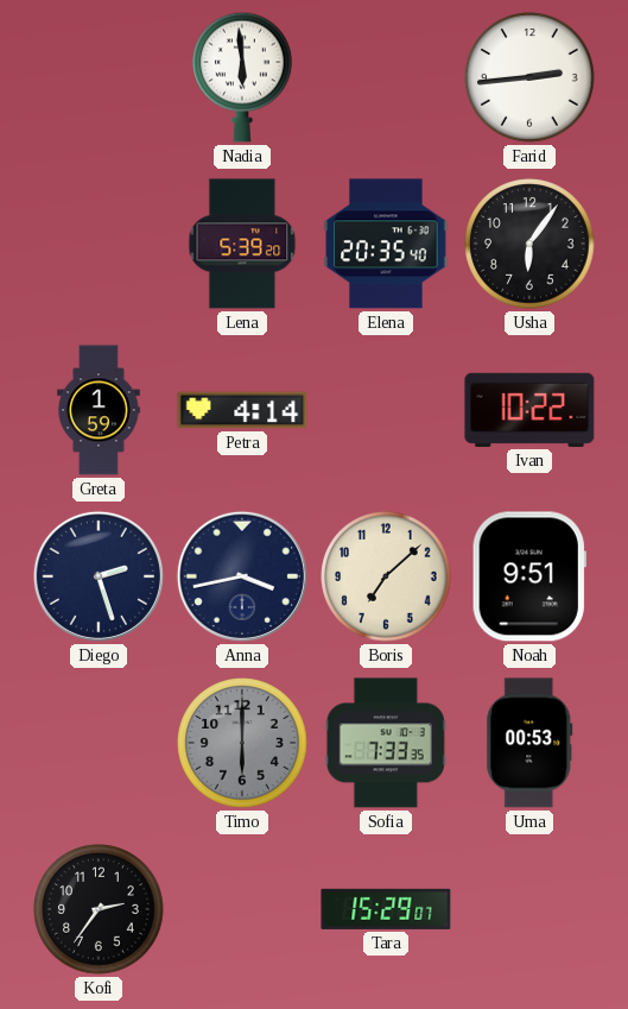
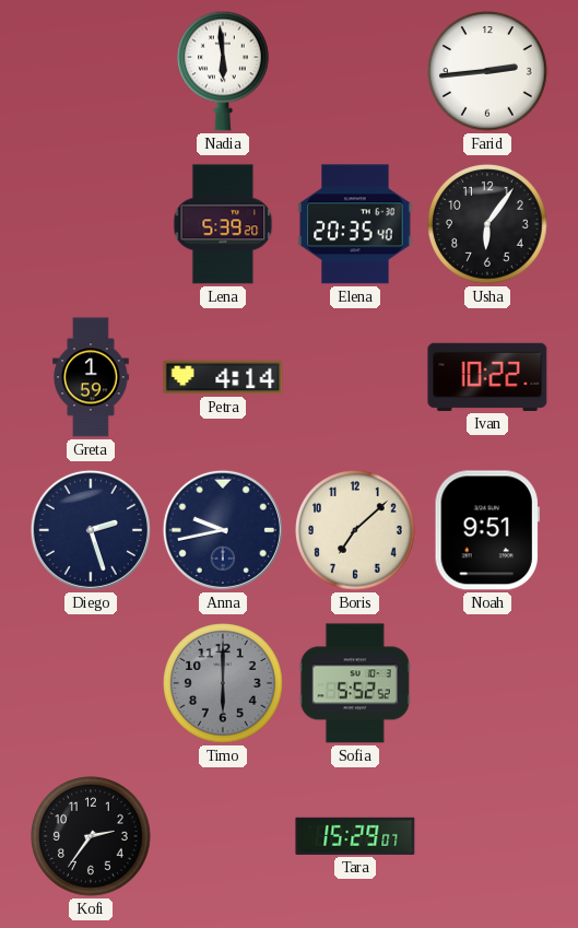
Anna: 3:43 -> 9:43
Sofia: 7:33 -> 5:52
Uma: 00:53 -> none
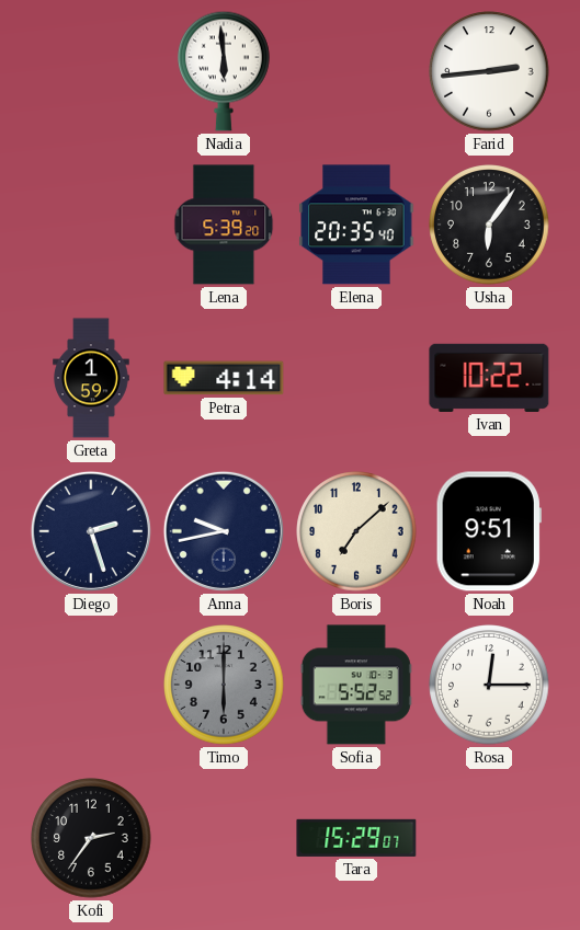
Rosa: none -> 12:15
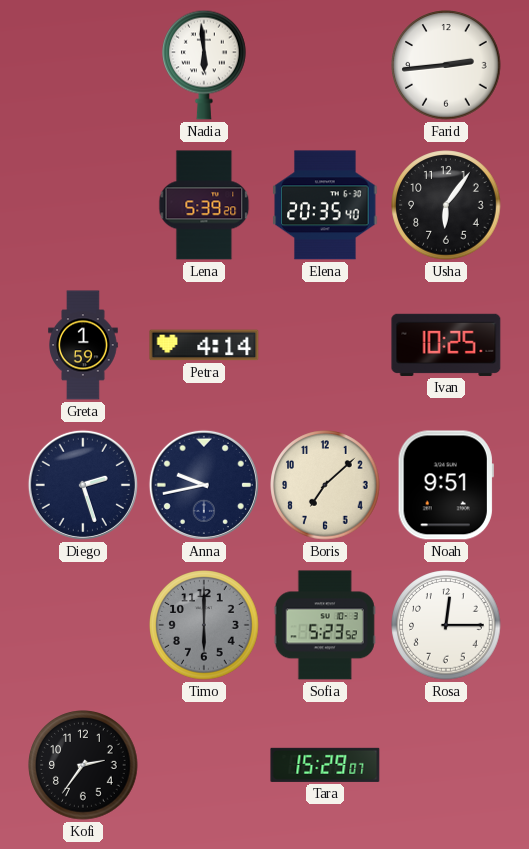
Ivan: 10:22 -> 10:25
Sofia: 5:52 -> 5:23
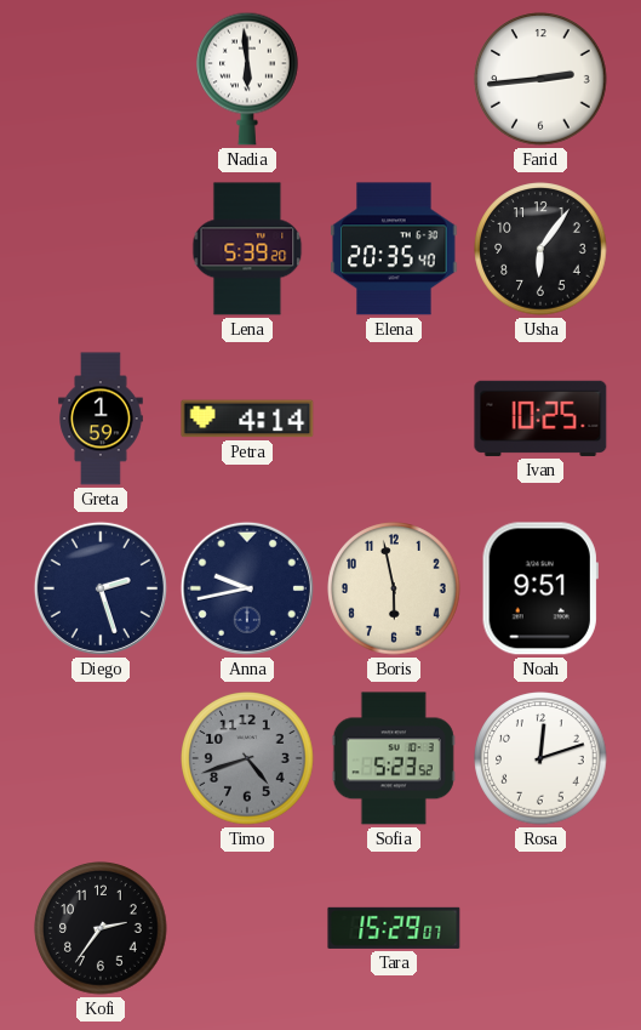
Boris: 7:08 -> 5:58
Timo: 6:00 -> 4:42
Rosa: 12:15 -> 12:12
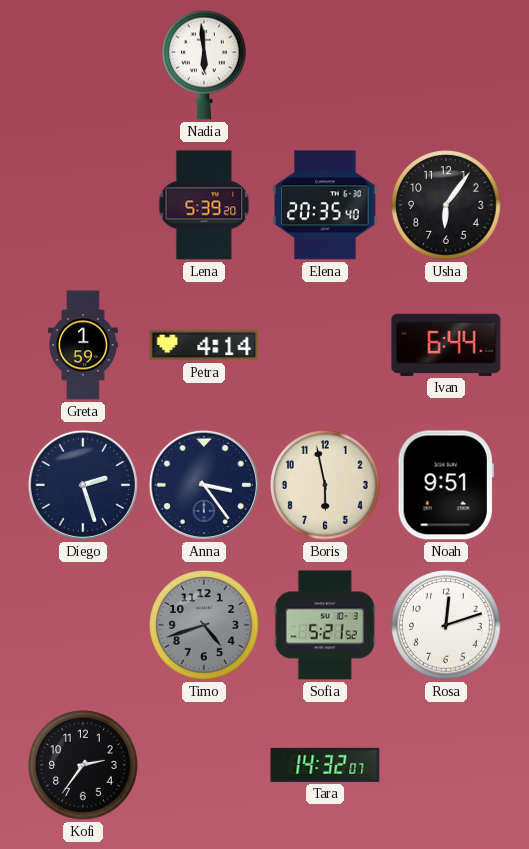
Farid: 2:44 -> none
Ivan: 10:25 -> 6:44
Anna: 9:43 -> 3:24
Sofia: 5:23 -> 5:21
Tara: 15:29 -> 14:32
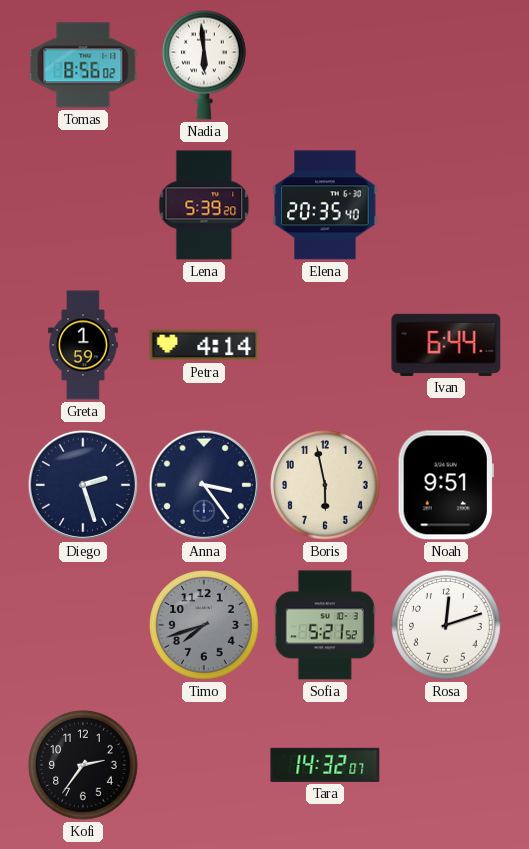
Tomas: none -> 8:56
Usha: 6:06 -> none
Timo: 4:42 -> 7:42
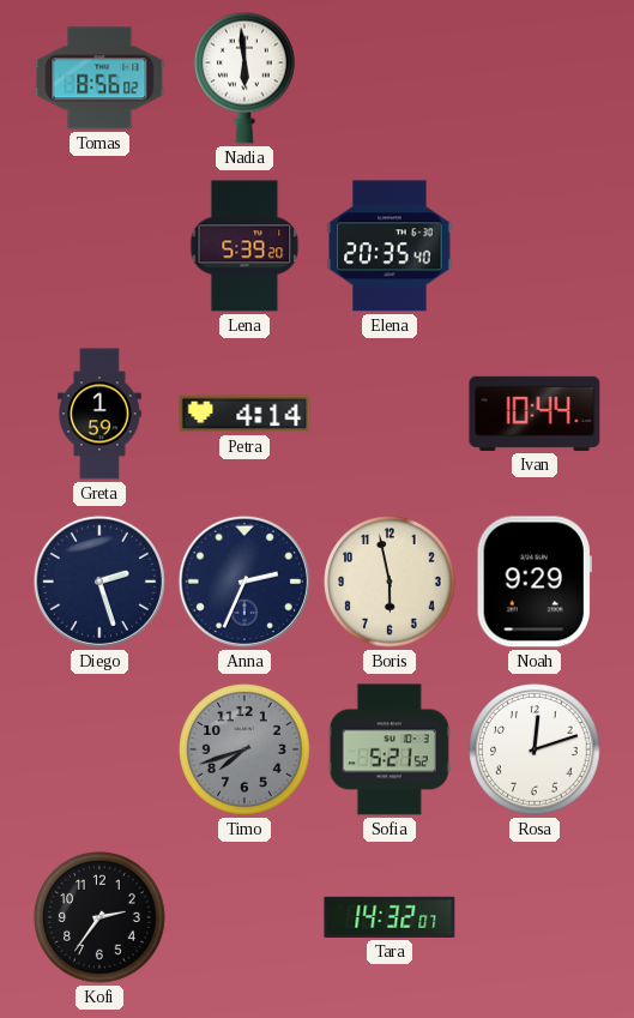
Ivan: 6:44 -> 10:44
Anna: 3:24 -> 2:34
Noah: 9:51 -> 9:29
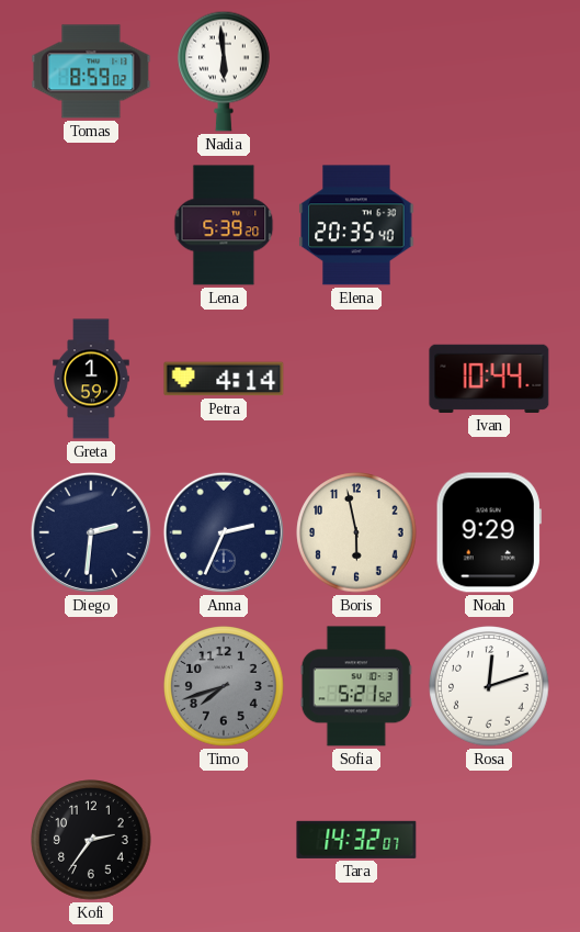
Tomas: 8:56 -> 8:59
Diego: 2:27 -> 2:31
